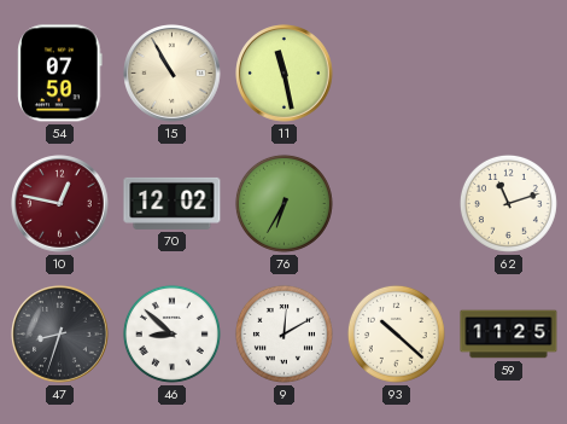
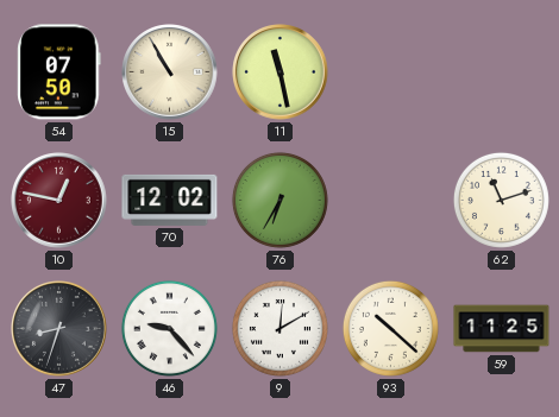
46: 8:52 -> 9:23
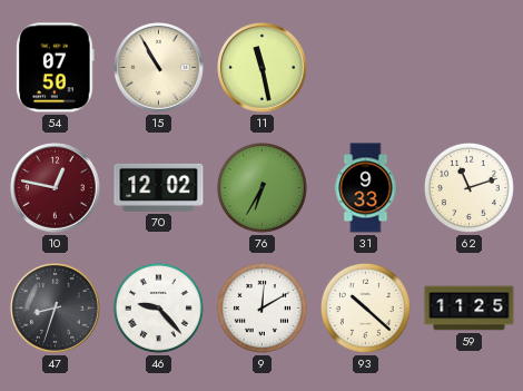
31: none -> 9:33
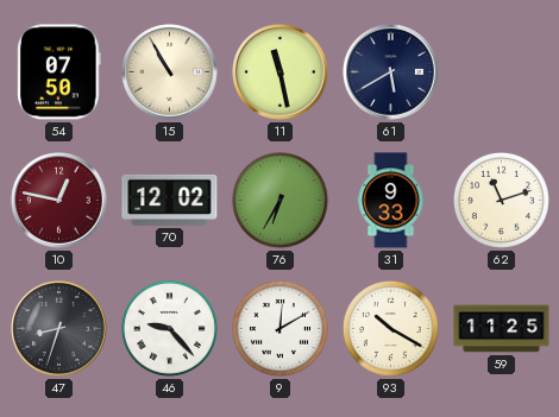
61: none -> 5:40
93: 10:22 -> 10:20
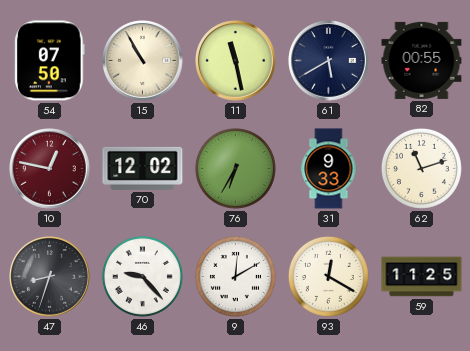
82: none -> 00:55
93: 10:20 -> 12:20
